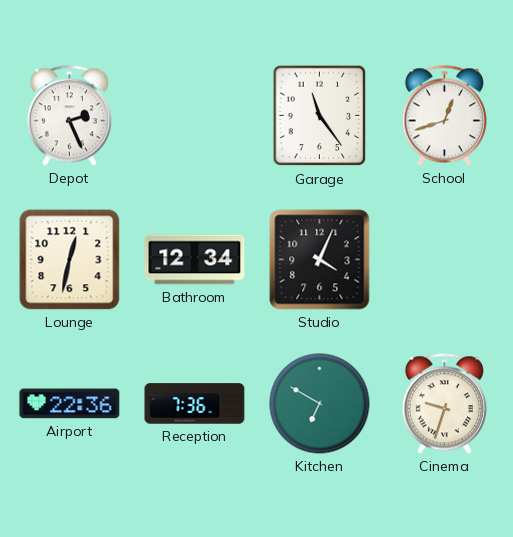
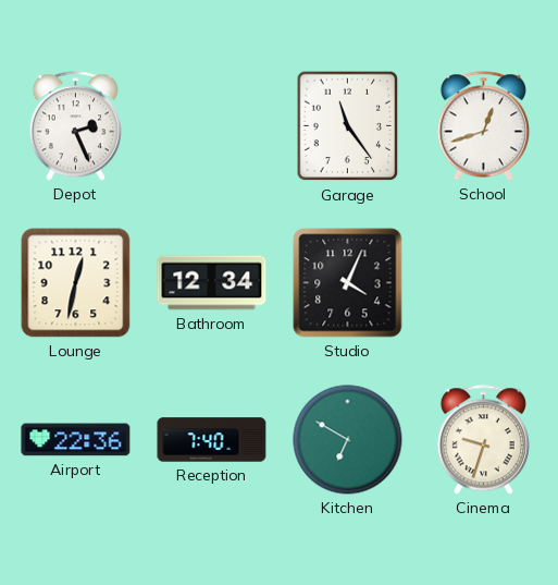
Reception: 7:36 -> 7:40
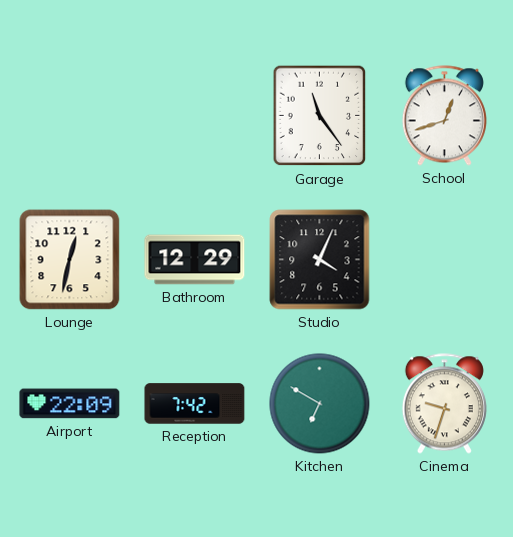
Depot: 2:26 -> none
Bathroom: 12:34 -> 12:29
Airport: 22:36 -> 22:09
Reception: 7:40 -> 7:42
